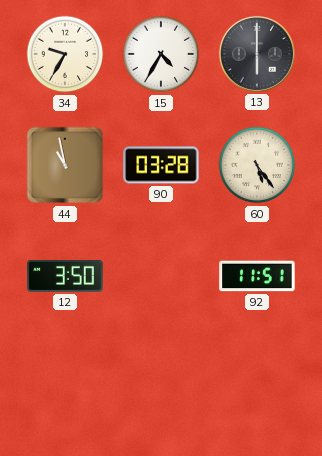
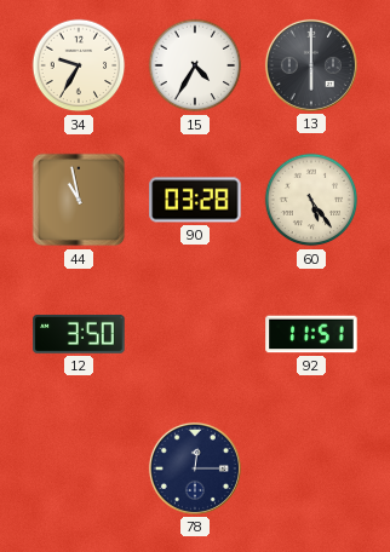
78: none -> 12:15
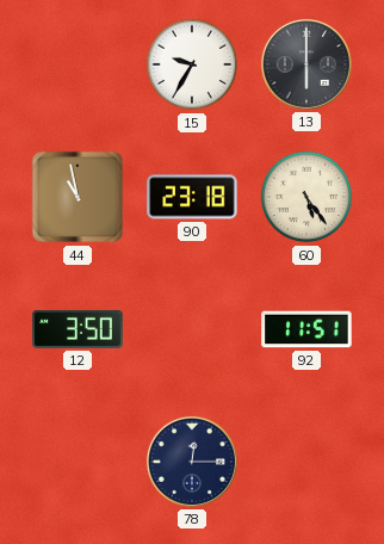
34: 9:35 -> none
15: 4:35 -> 9:35
90: 03:28 -> 23:18
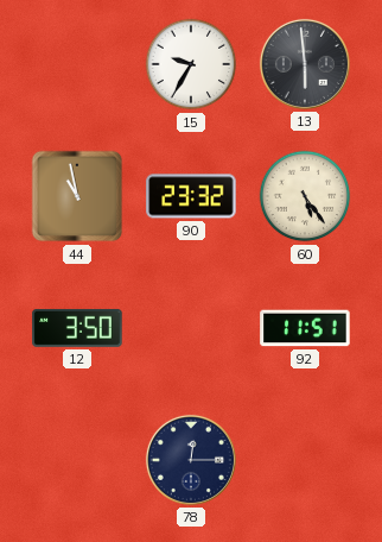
13: 6:00 -> 5:59
90: 23:18 -> 23:32
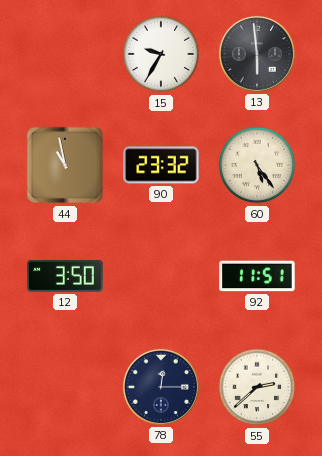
55: none -> 2:38
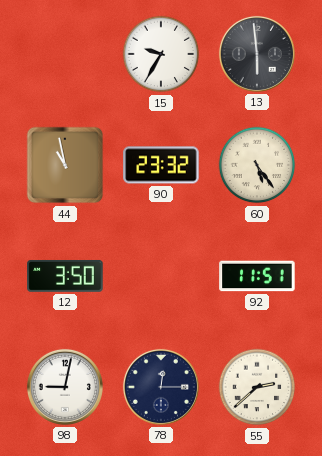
98: none -> 9:02
